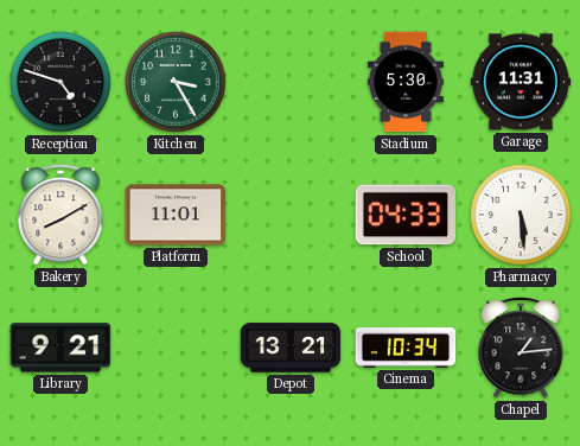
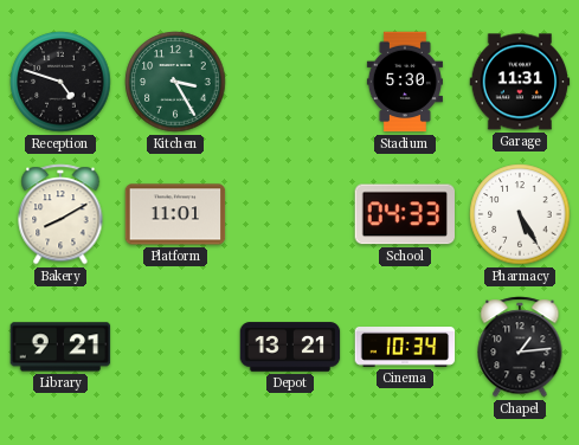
Pharmacy: 5:29 -> 5:25
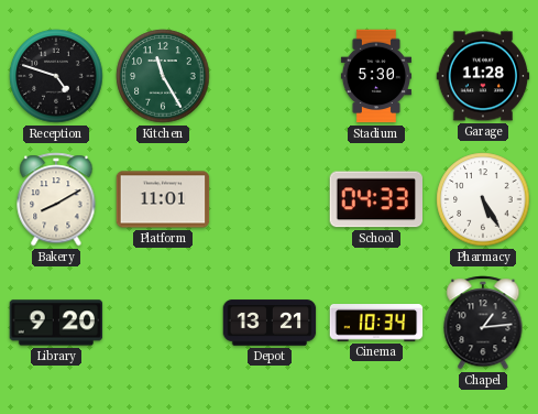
Kitchen: 3:25 -> 11:25
Garage: 11:31 -> 11:28
Library: 9:21 -> 9:20
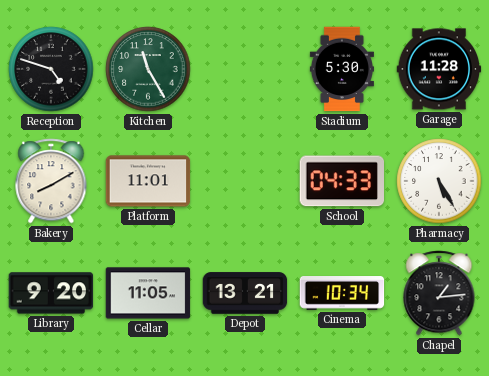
Cellar: none -> 11:05
